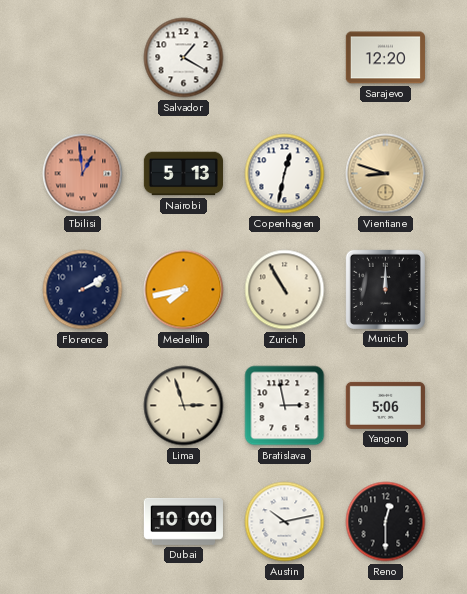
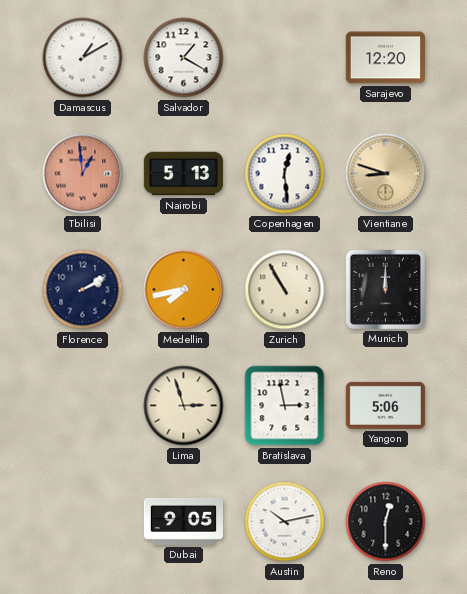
Damascus: none -> 1:10
Copenhagen: 12:32 -> 12:29
Dubai: 10:00 -> 9:05
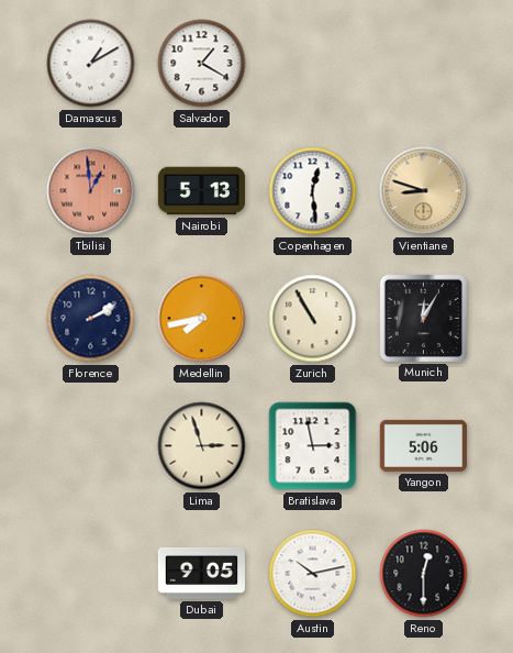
Sarajevo: 12:20 -> none
Munich: 12:00 -> 12:05
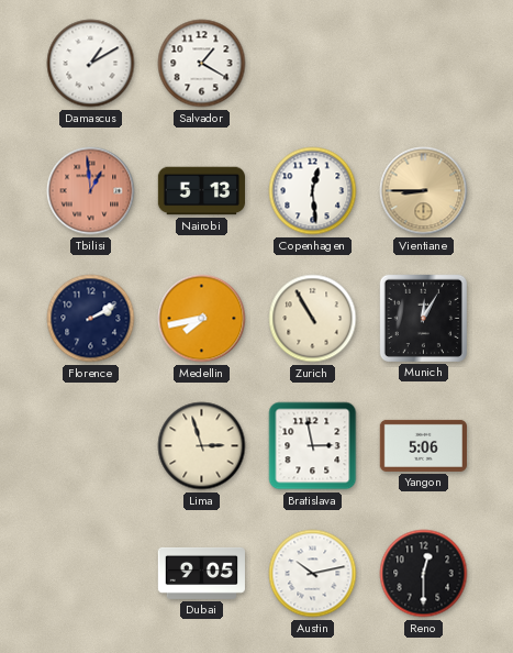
Vientiane: 8:48 -> 8:45
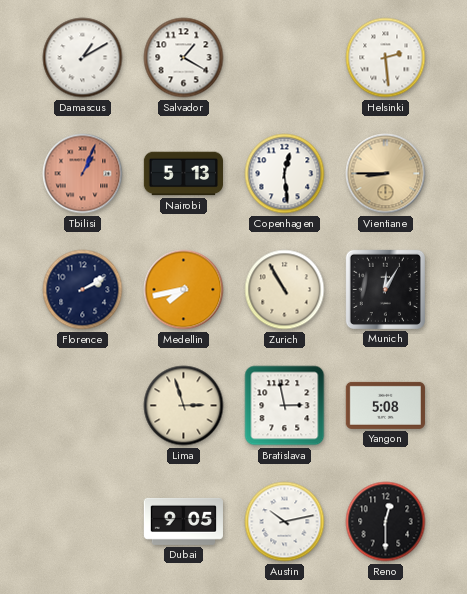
Helsinki: none -> 2:29
Tbilisi: 12:59 -> 1:04
Yangon: 5:06 -> 5:08
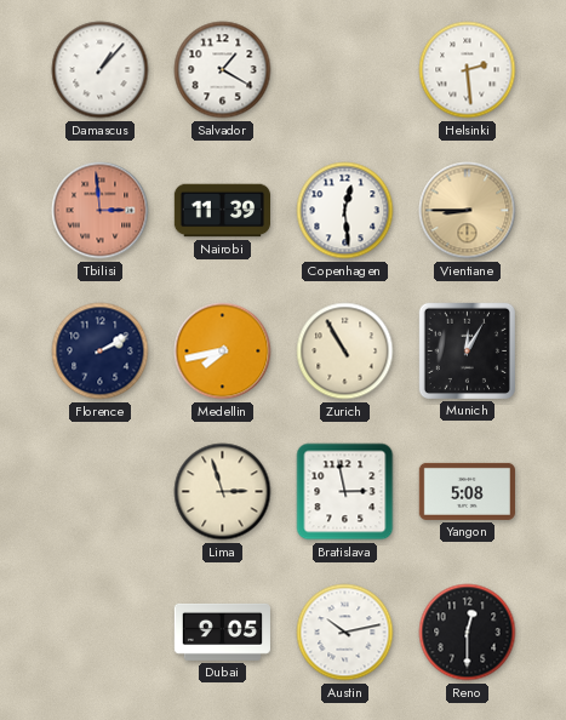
Damascus: 1:10 -> 1:07
Tbilisi: 1:04 -> 2:59
Nairobi: 5:13 -> 11:39
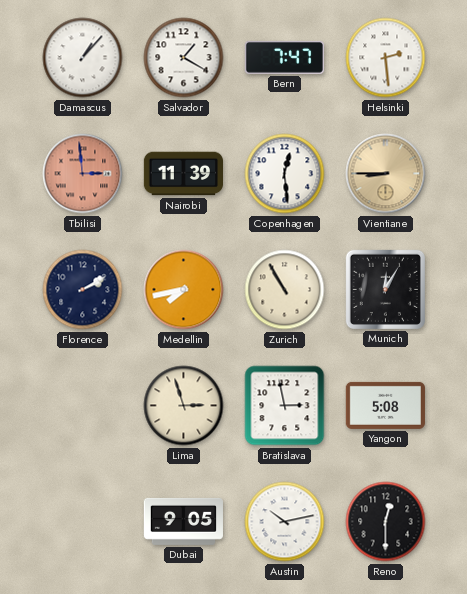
Bern: none -> 7:47
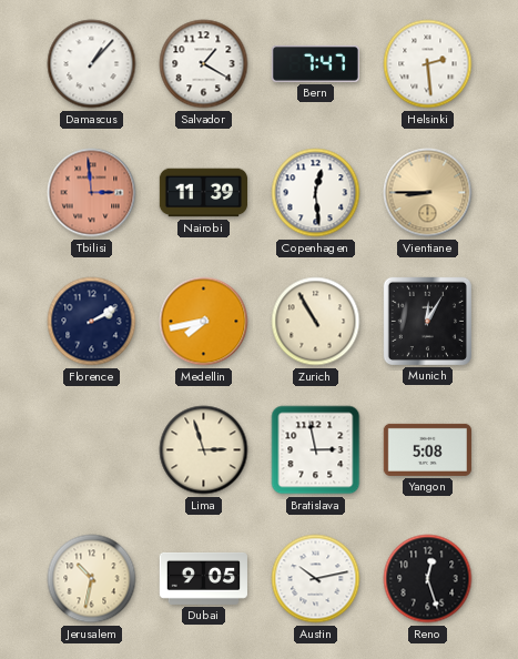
Jerusalem: none -> 10:32
Reno: 12:30 -> 12:27
